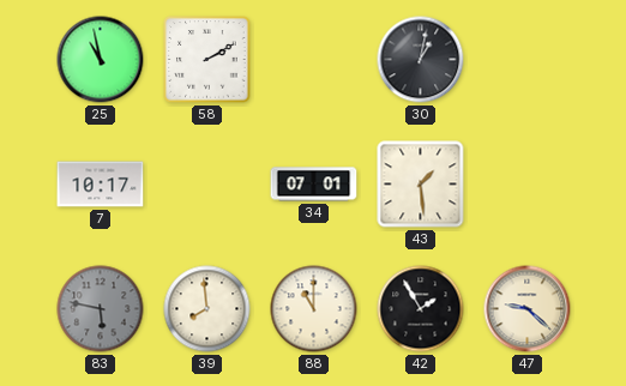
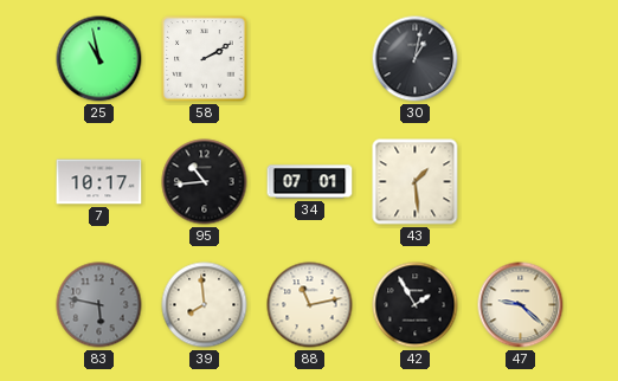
95: none -> 10:44
88: 11:00 -> 11:13
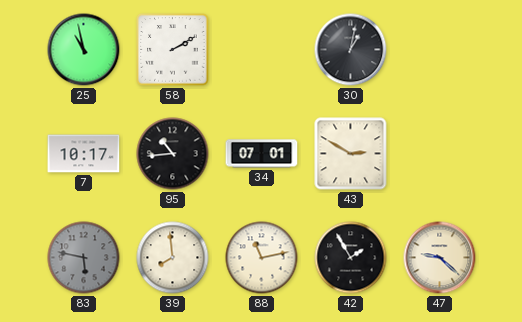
43: 1:29 -> 2:50
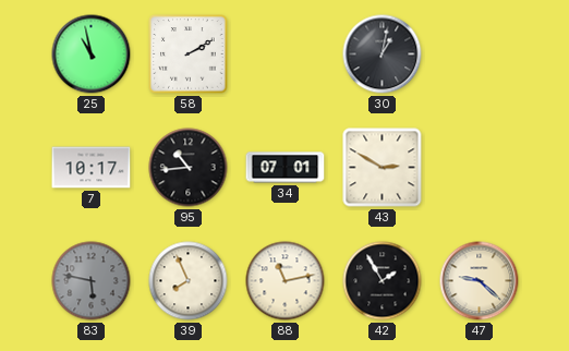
39: 7:59 -> 7:56
